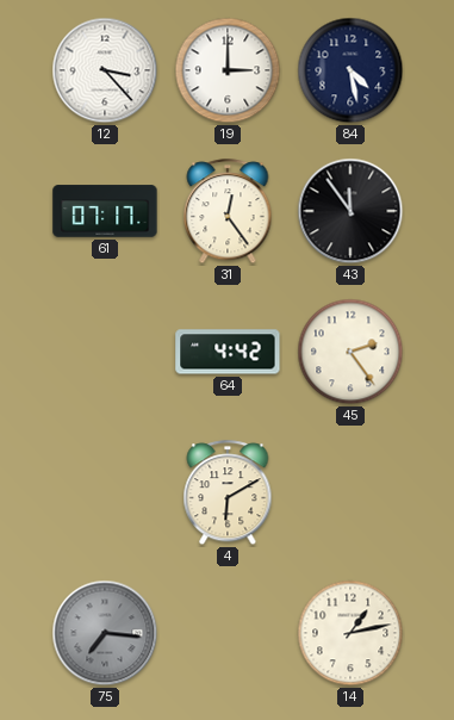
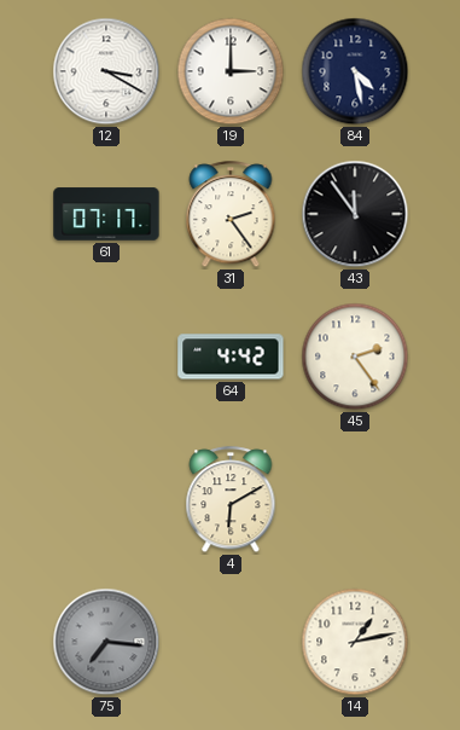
12: 3:23 -> 3:20
31: 12:24 -> 2:24
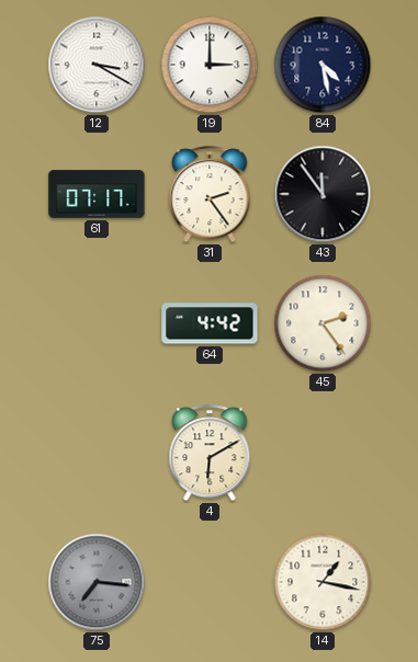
14: 1:13 -> 1:17
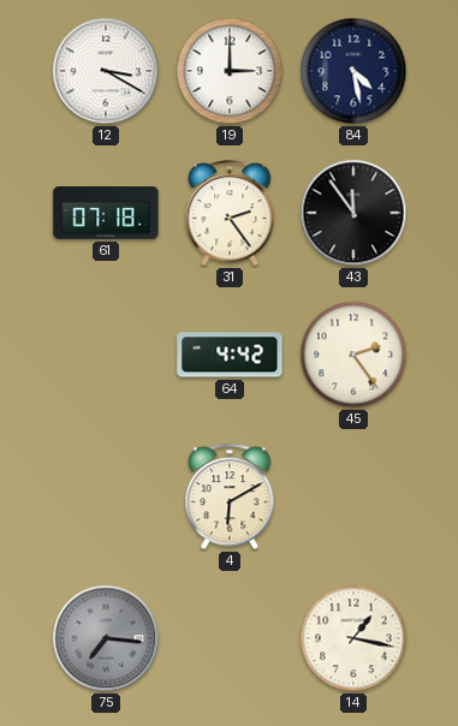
61: 07:17 -> 07:18
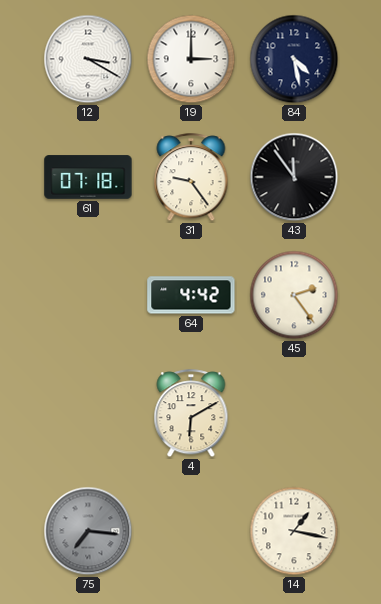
31: 2:24 -> 9:24
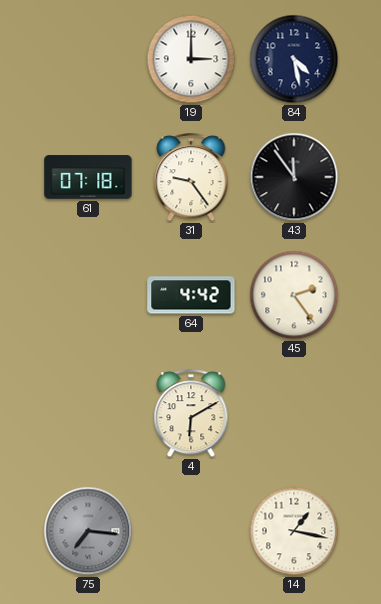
12: 3:20 -> none
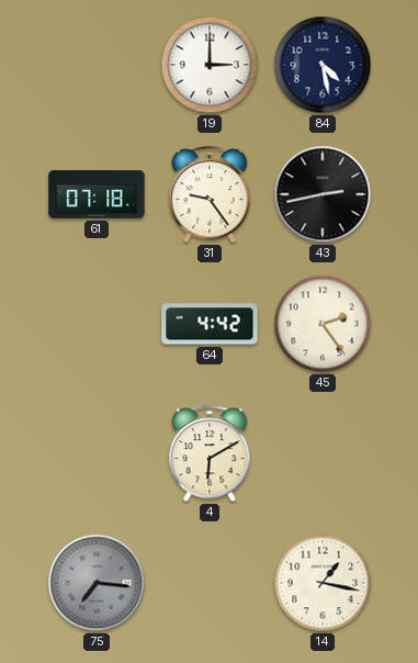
43: 11:54 -> 2:43
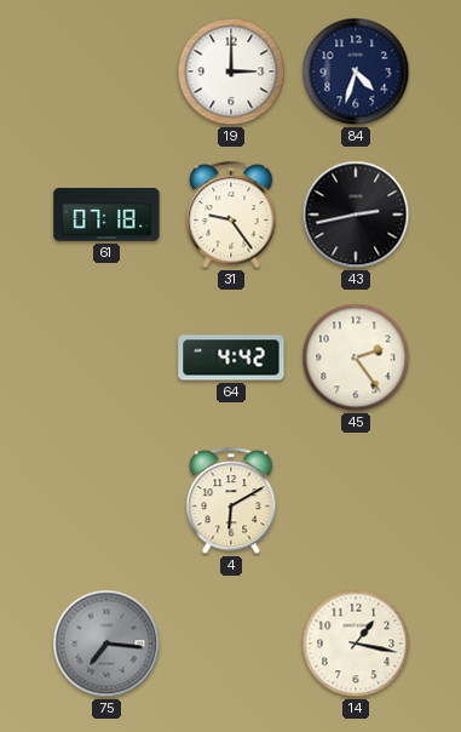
84: 4:28 -> 4:33
